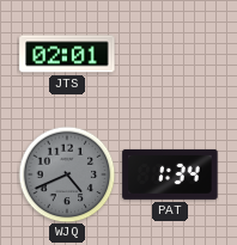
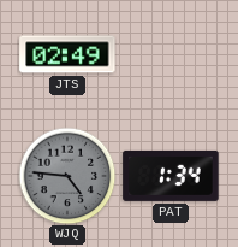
JTS: 02:01 -> 02:49
WJQ: 4:41 -> 4:46
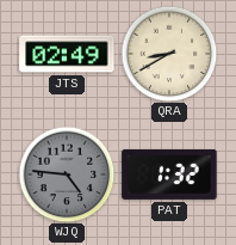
QRA: none -> 8:40
PAT: 1:34 -> 1:32
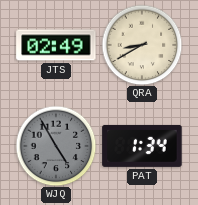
WJQ: 4:46 -> 4:55
PAT: 1:32 -> 1:34
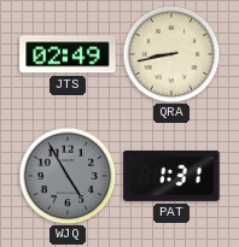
QRA: 8:40 -> 8:43
PAT: 1:34 -> 1:31
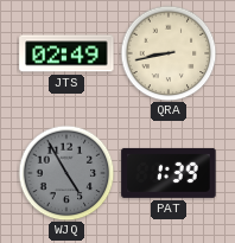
PAT: 1:31 -> 1:39
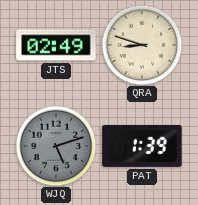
QRA: 8:43 -> 8:48
WJQ: 4:55 -> 5:12
